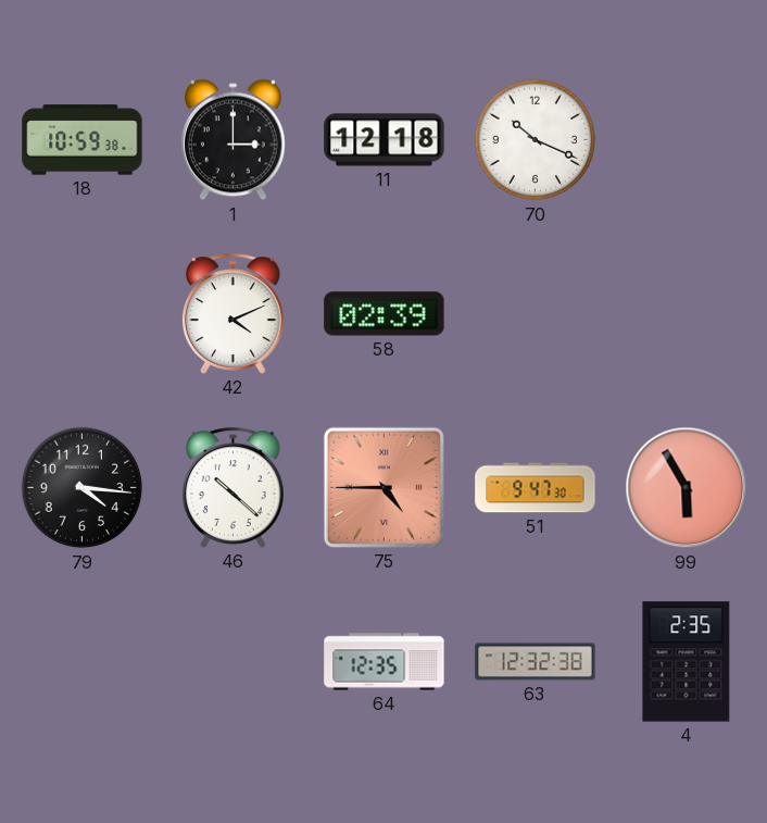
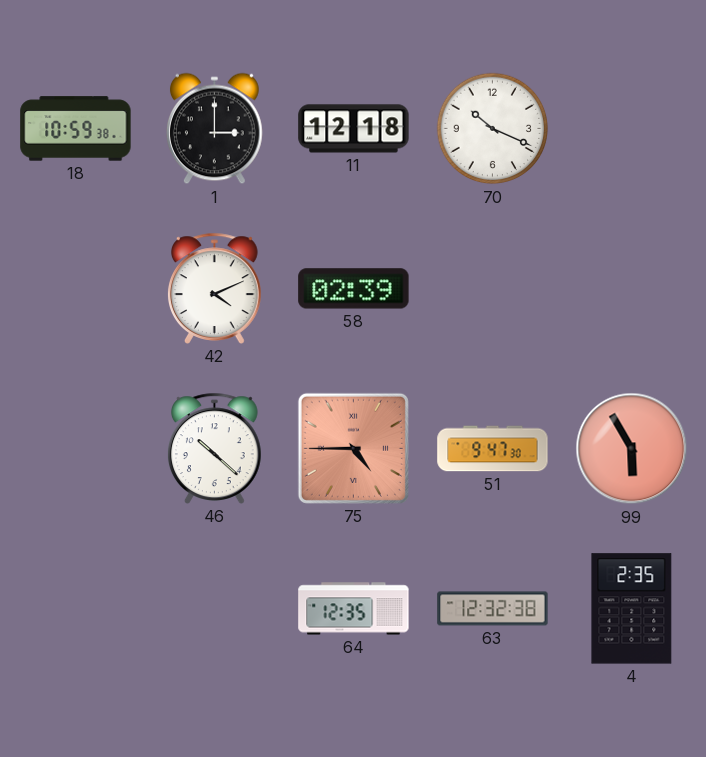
79: 4:16 -> none
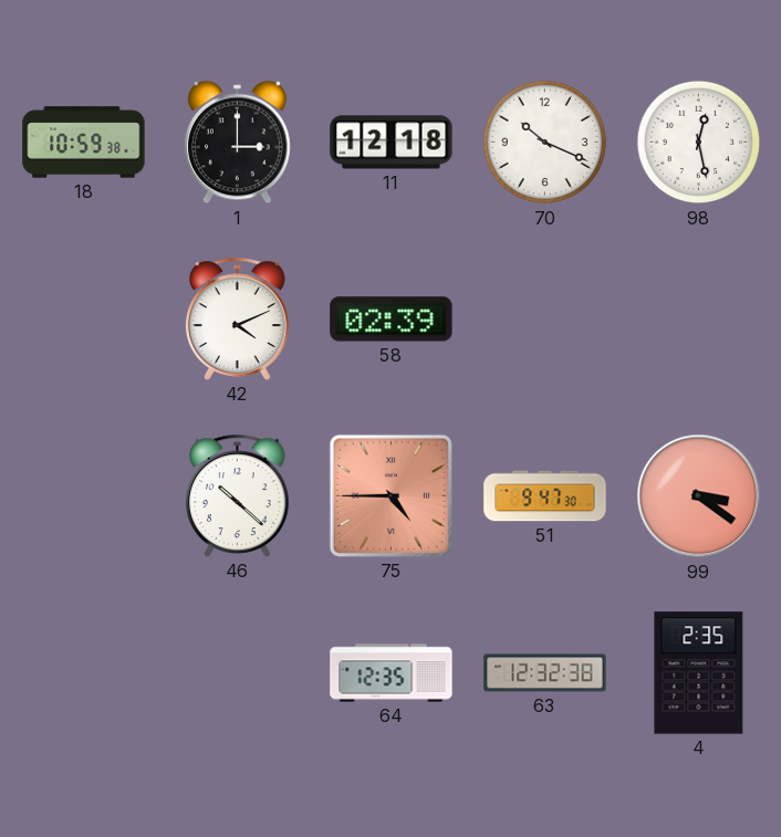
98: none -> 12:28
99: 5:55 -> 3:21
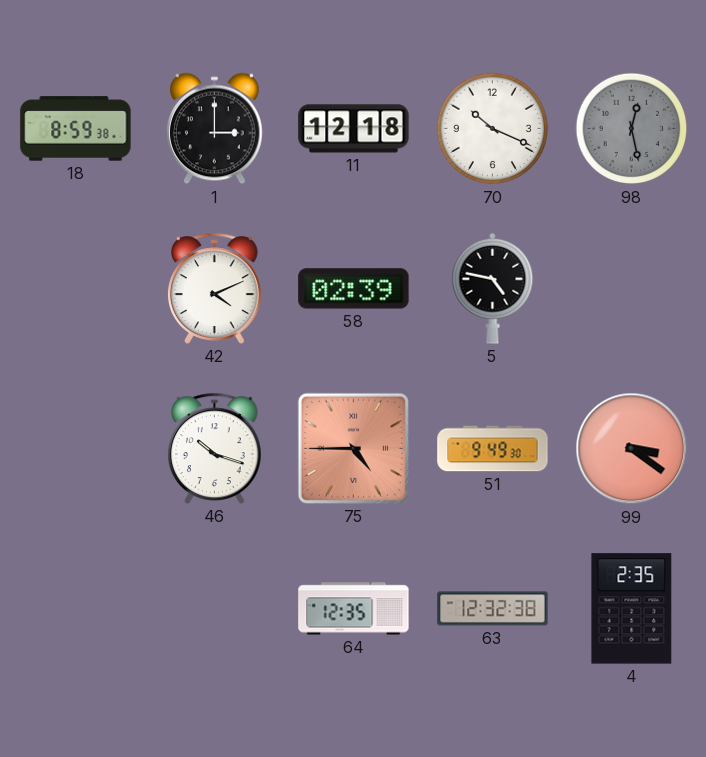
18: 10:59 -> 8:59
98 dial: white -> grey
5: none -> 4:47
46: 10:22 -> 10:18
51: 9:47 -> 9:49
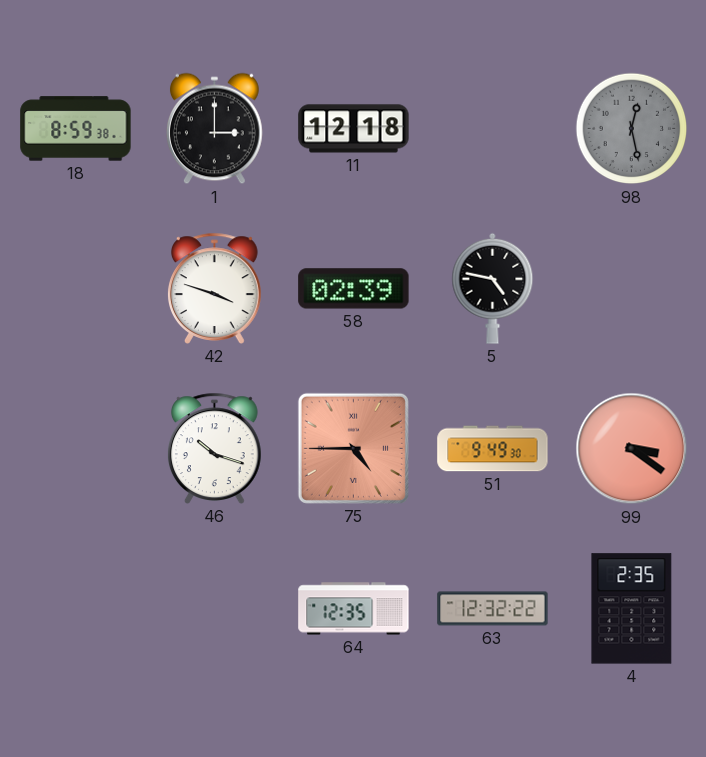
70: 10:19 -> none
42: 4:11 -> 3:48
63: 12:32:38 -> 12:32:22
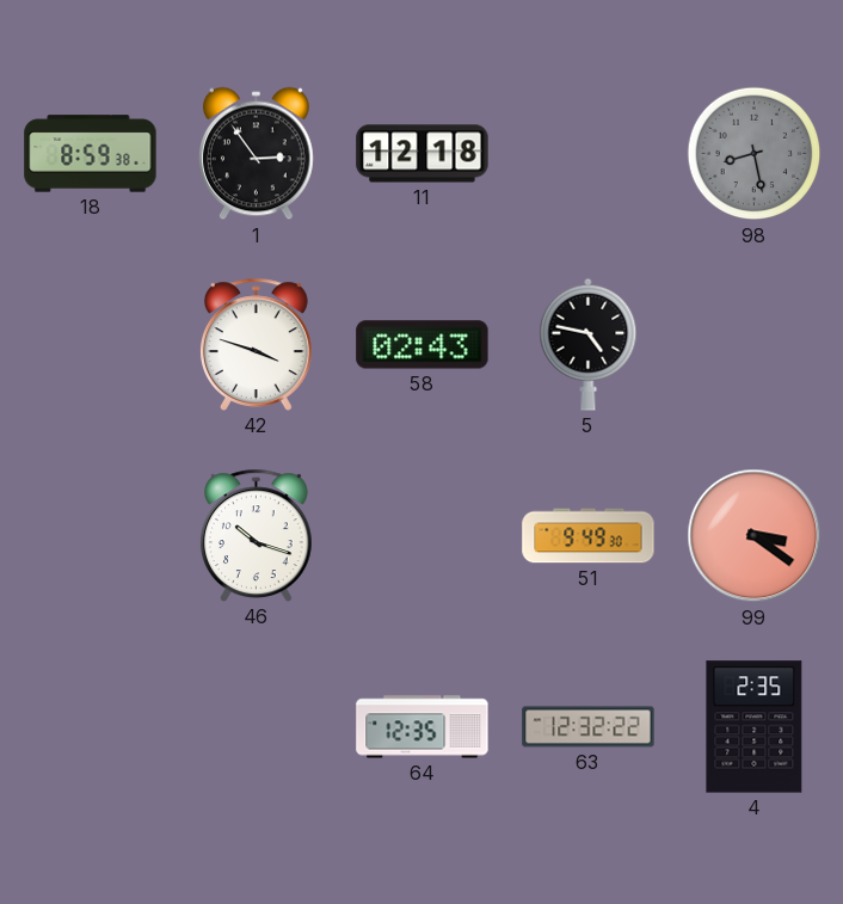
1: 3:00 -> 2:54
98: 12:28 -> 8:28
58: 02:39 -> 02:43
75: 4:45 -> none
